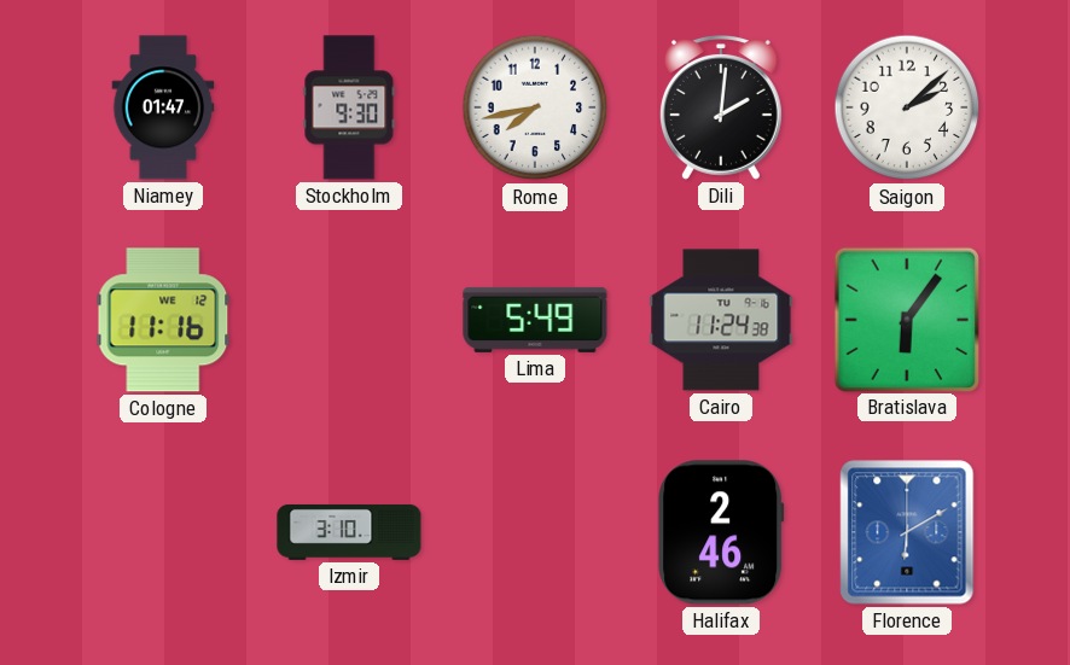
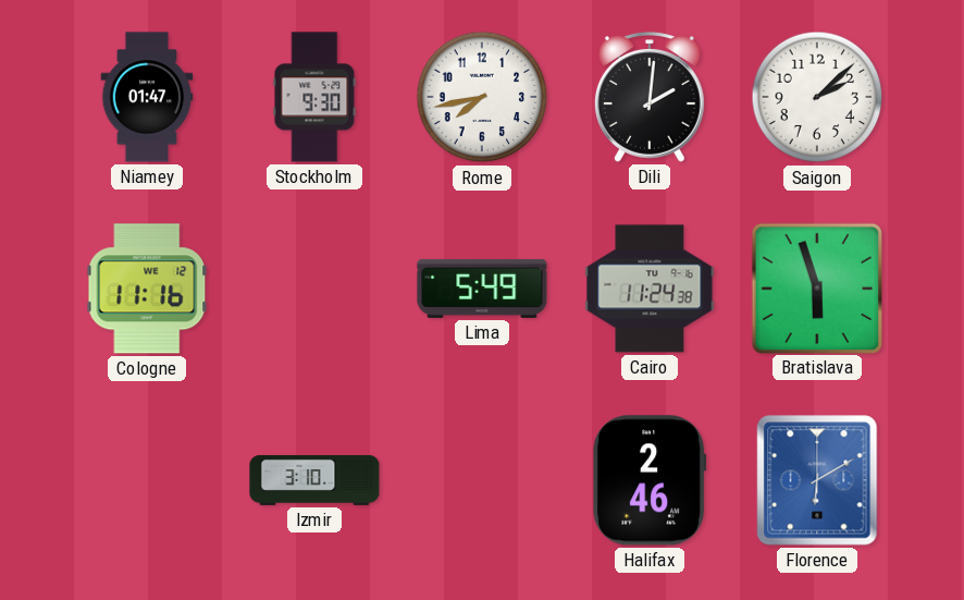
Bratislava: 6:06 -> 5:57
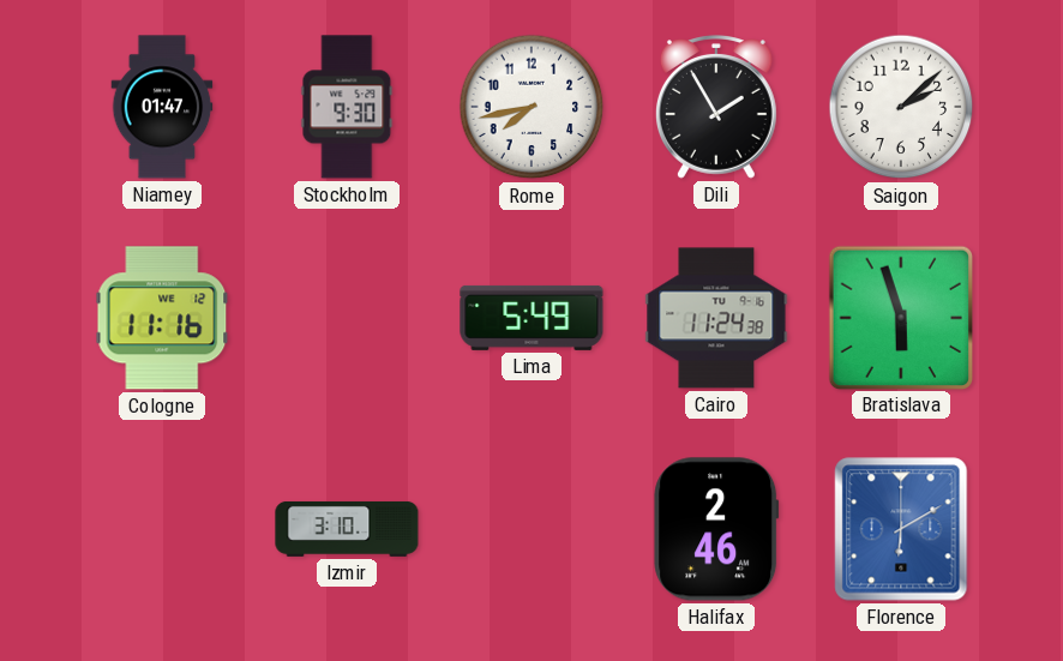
Dili: 2:01 -> 1:55
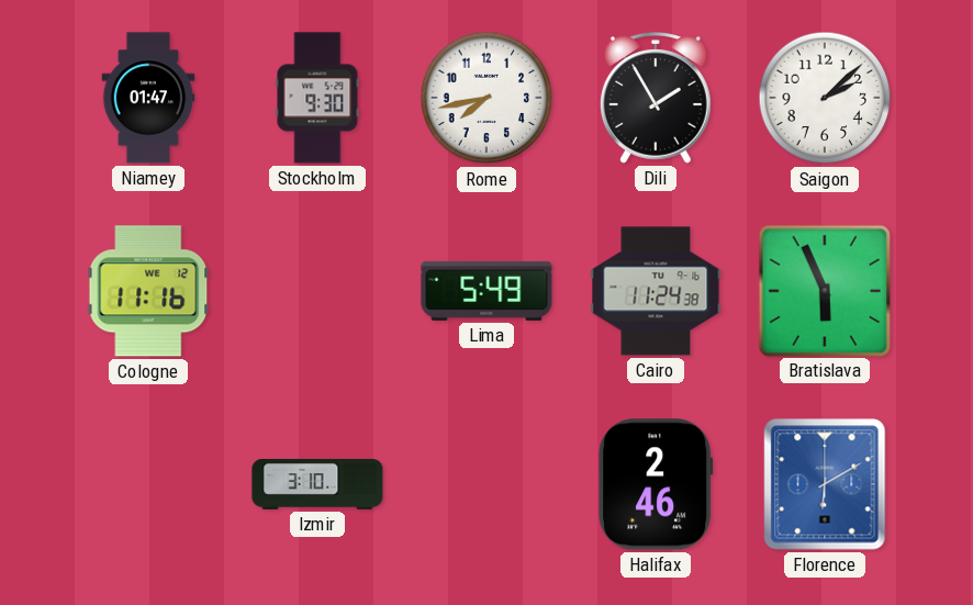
Bratislava: 5:57 -> 5:56
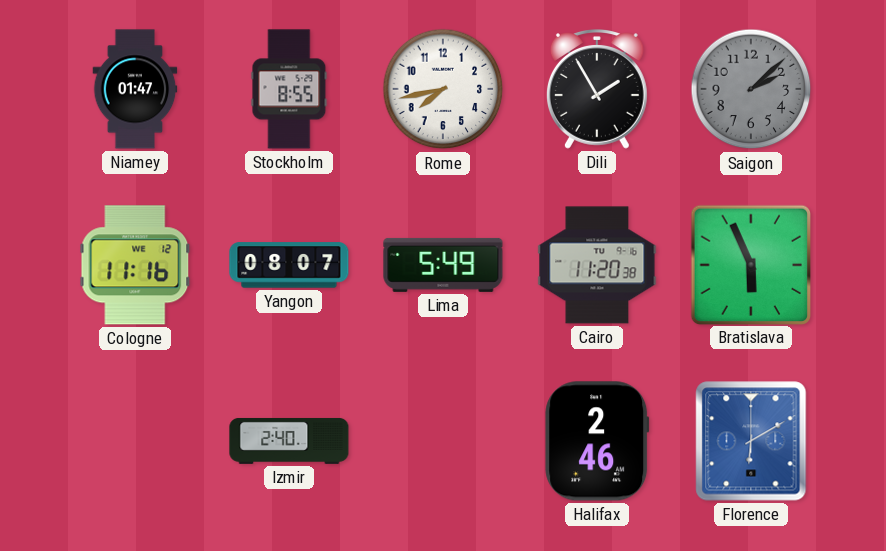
Stockholm: 9:30 -> 8:55
Saigon dial: white -> grey
Yangon: none -> 08:07
Cairo: 11:24 -> 11:20
Izmir: 3:10 -> 2:40
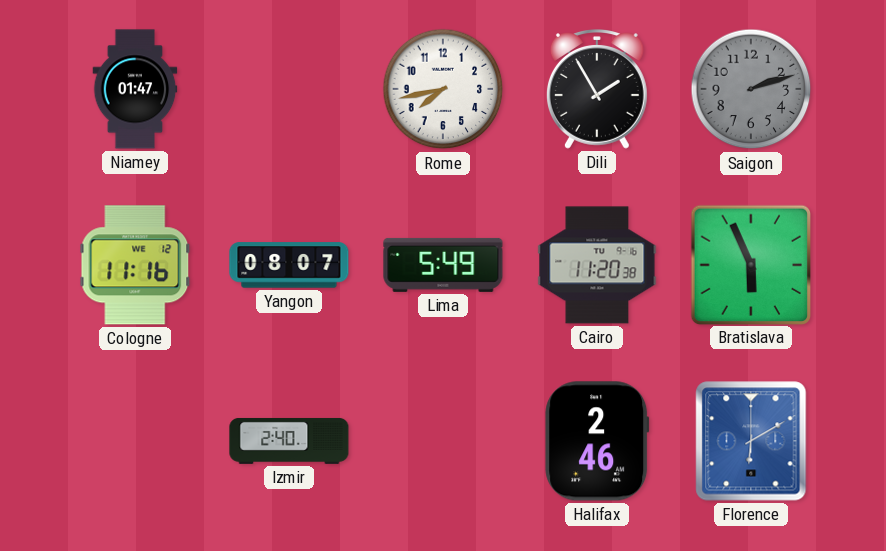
Stockholm: 8:55 -> none
Saigon: 2:08 -> 2:12
